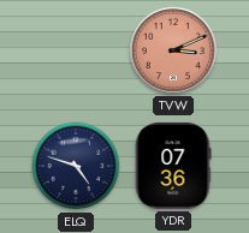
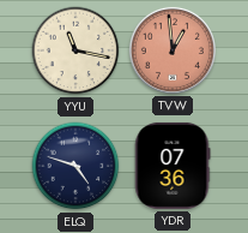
YYU: none -> 11:17
TVW: 3:11 -> 12:59
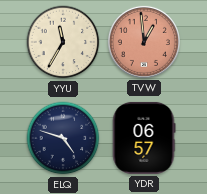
YYU: 11:17 -> 11:35
YDR: 07:36 -> 06:57
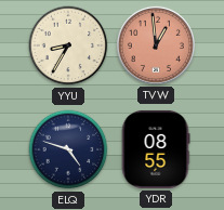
YYU: 11:35 -> 8:35
YDR: 06:57 -> 08:55
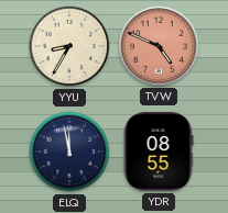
TVW: 12:59 -> 4:49
ELQ: 4:48 -> 11:58
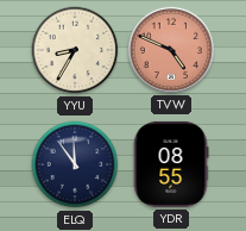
ELQ: 11:58 -> 11:54
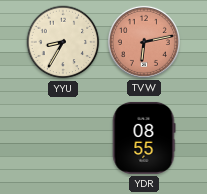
TVW: 4:49 -> 6:13
ELQ: 11:54 -> none
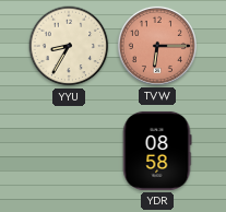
TVW: 6:13 -> 6:15
YDR: 08:55 -> 08:58
